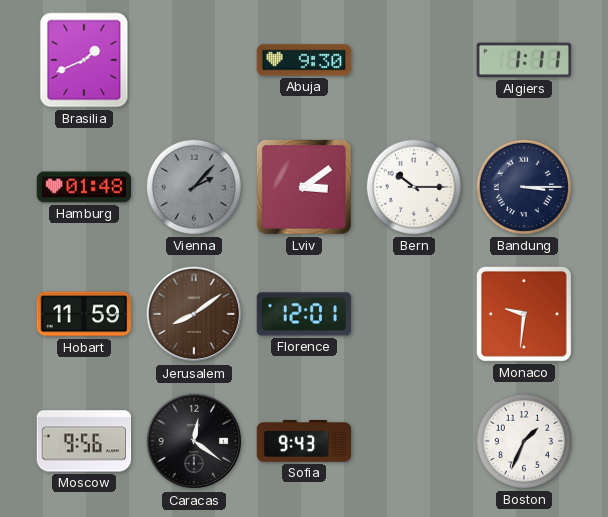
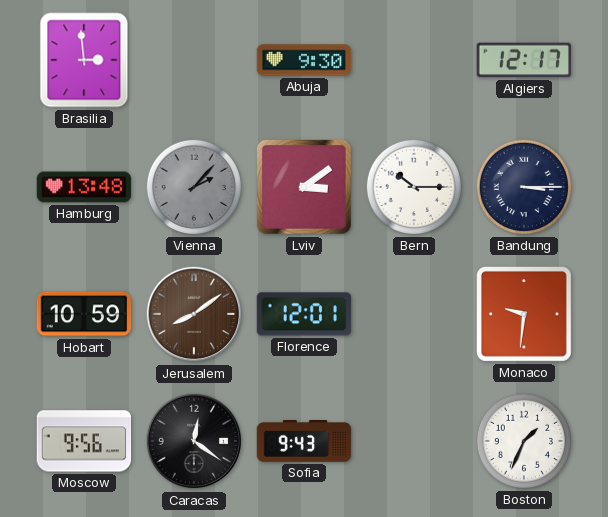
Brasilia: 1:41 -> 2:59
Algiers: 1:11 -> 12:17
Hamburg: 01:48 -> 13:48
Hobart: 11:59 -> 10:59
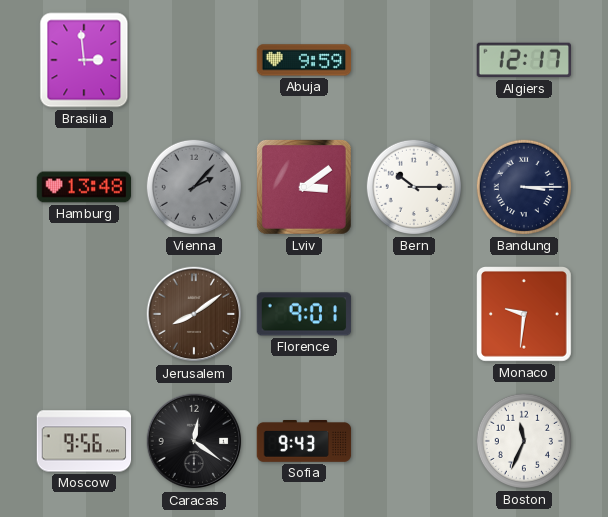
Abuja: 9:30 -> 9:59
Hobart: 10:59 -> none
Florence: 12:01 -> 9:01
Boston: 1:34 -> 11:34
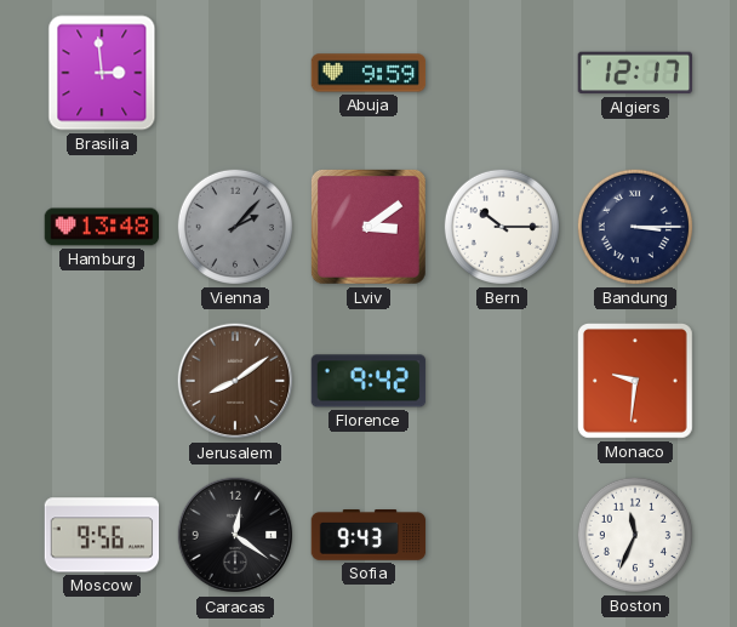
Florence: 9:01 -> 9:42
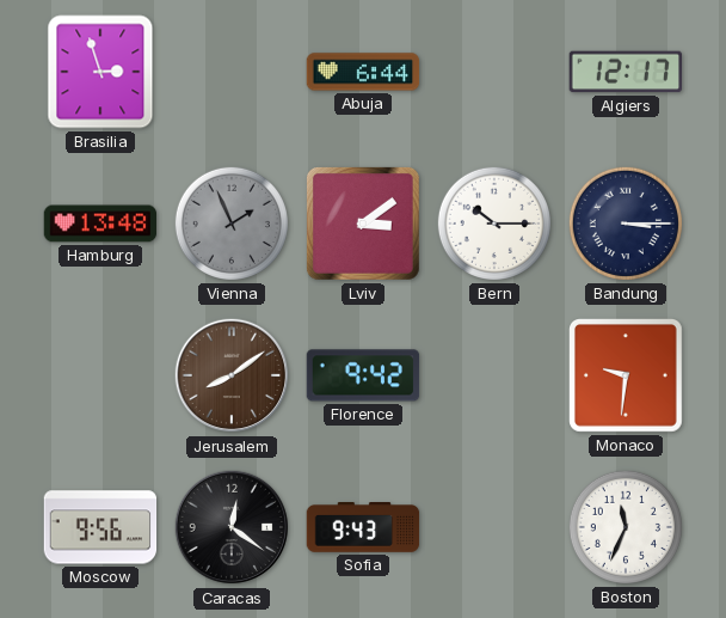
Brasilia: 2:59 -> 2:57
Abuja: 9:59 -> 6:44
Vienna: 2:07 -> 1:56
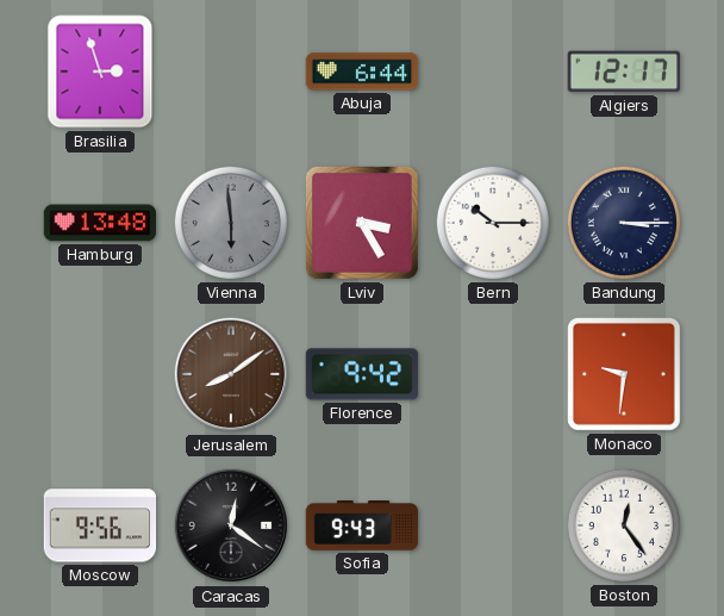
Vienna: 1:56 -> 5:59
Lviv: 3:09 -> 3:25
Boston: 11:34 -> 12:24
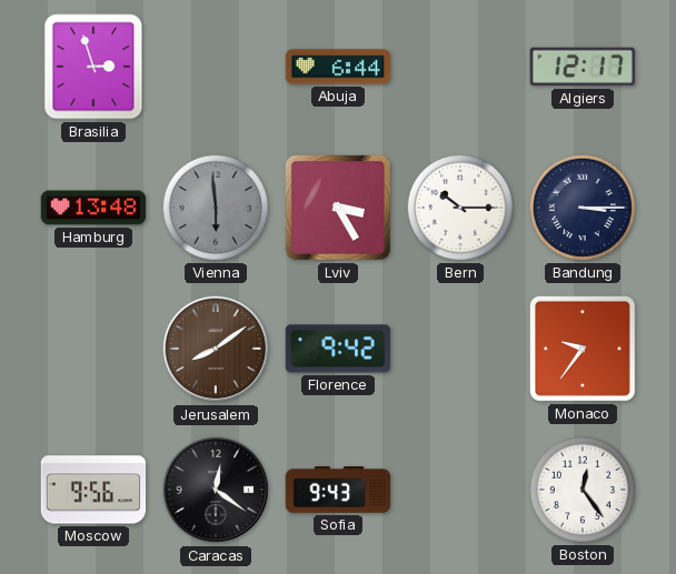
Monaco: 9:31 -> 9:36
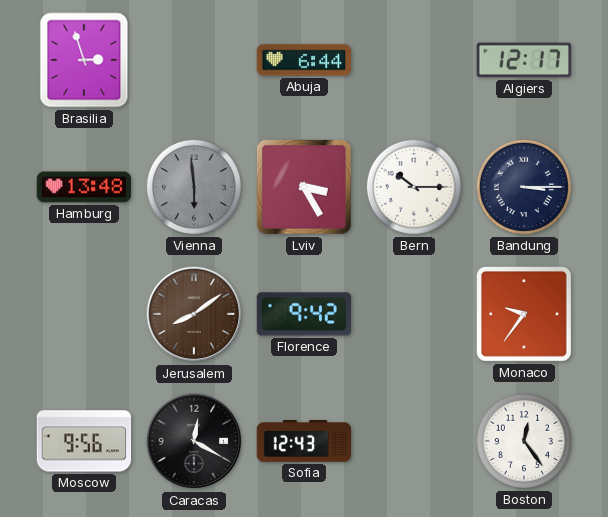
Caracas: 12:21 -> 12:20
Sofia: 9:43 -> 12:43
